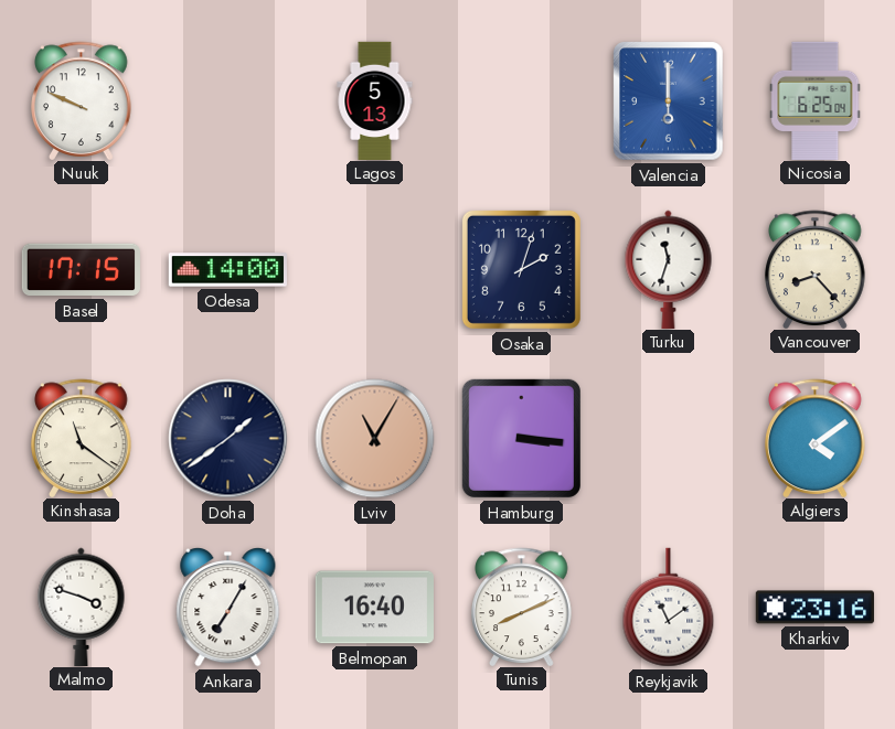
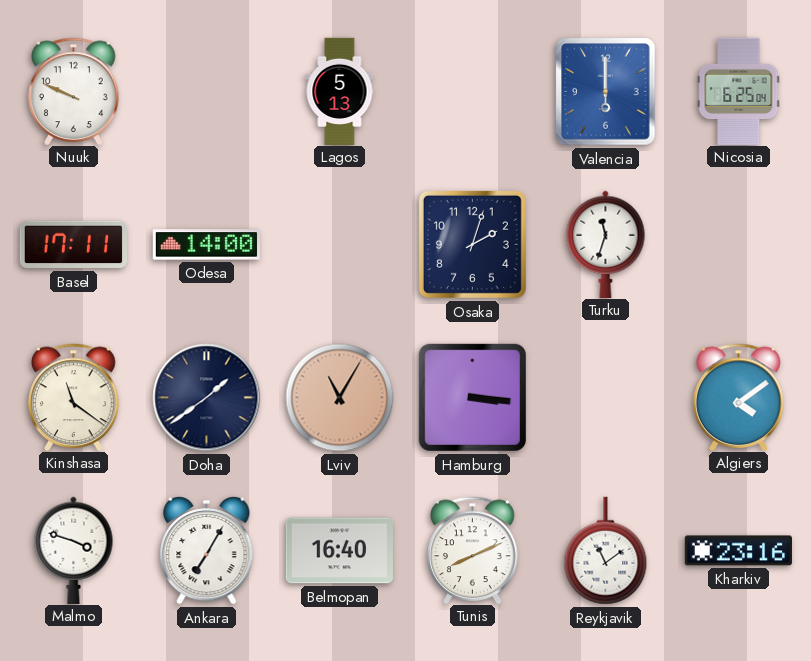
Basel: 17:15 -> 17:11
Vancouver: 8:23 -> none
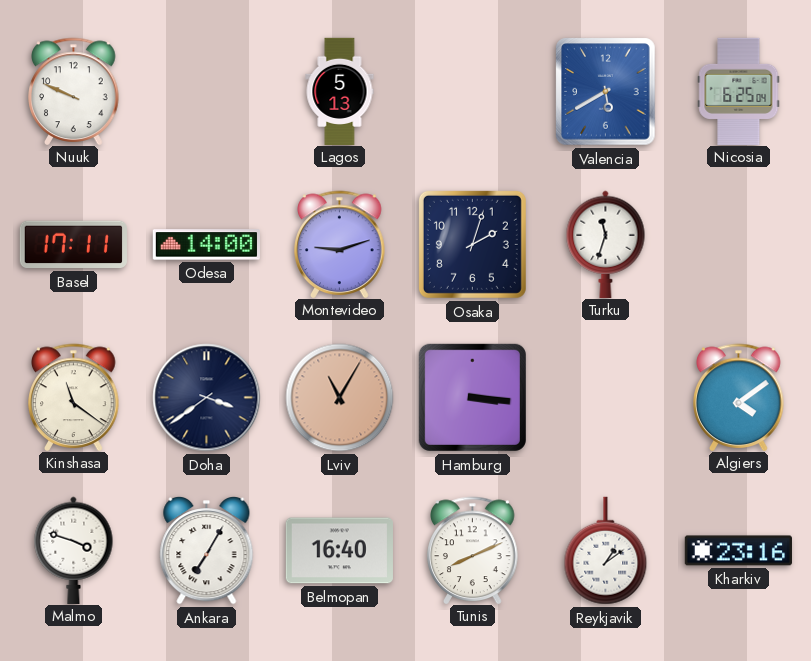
Valencia: 6:00 -> 5:40
Montevideo: none -> 9:12
Doha: 1:39 -> 3:39
Reykjavik: 11:09 -> 1:09
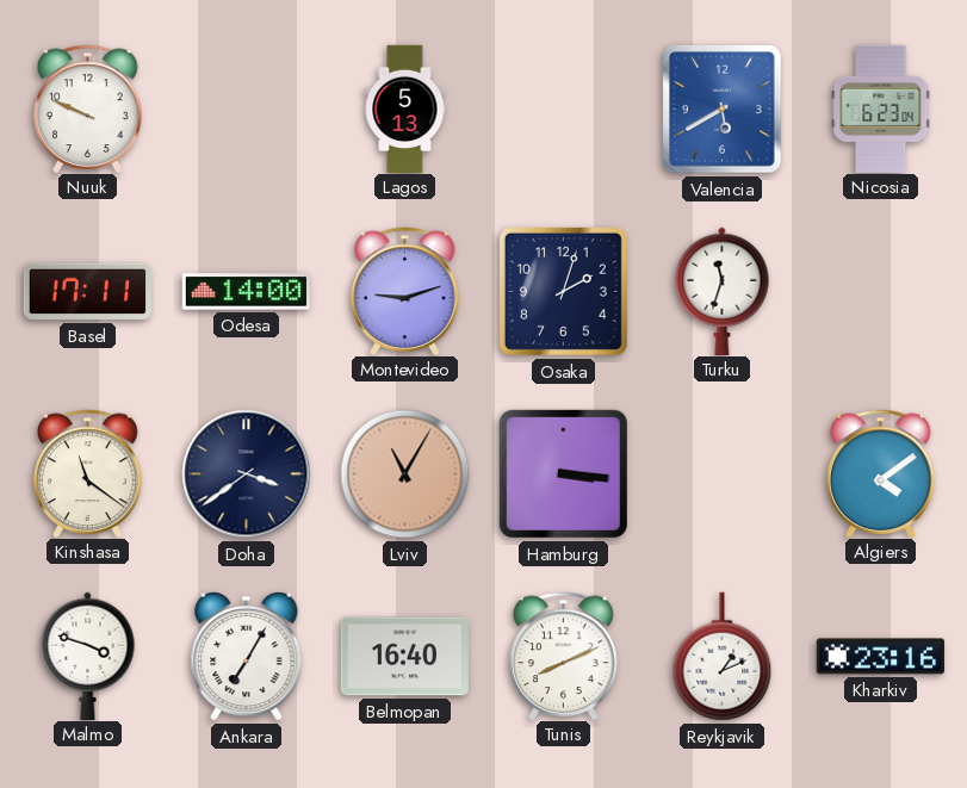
Nicosia: 6:25 -> 6:23
Reykjavik: 1:09 -> 1:11
